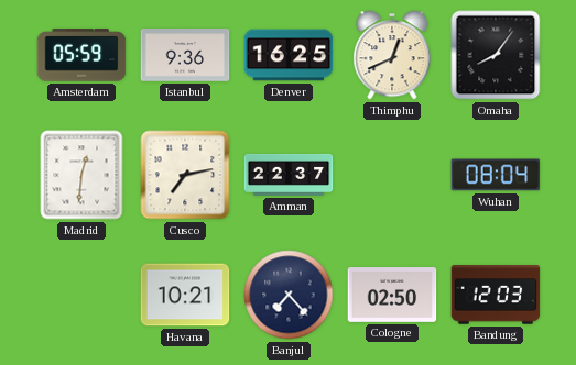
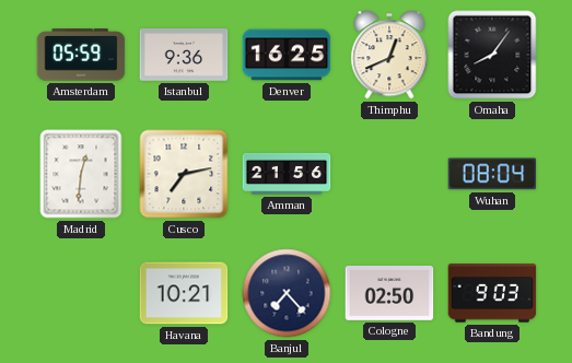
Amman: 22:37 -> 21:56
Bandung: 12:03 -> 9:03
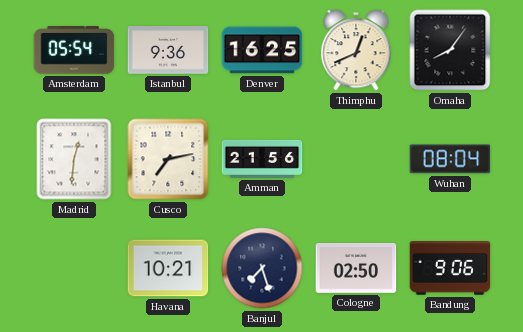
Amsterdam: 05:59 -> 05:54
Banjul: 7:23 -> 7:27
Bandung: 9:03 -> 9:06
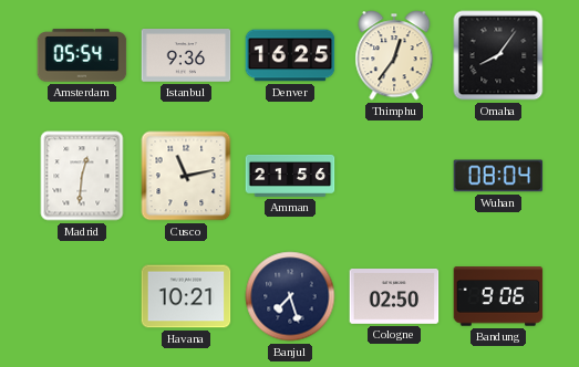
Thimphu: 12:41 -> 12:36
Cusco: 7:13 -> 11:13
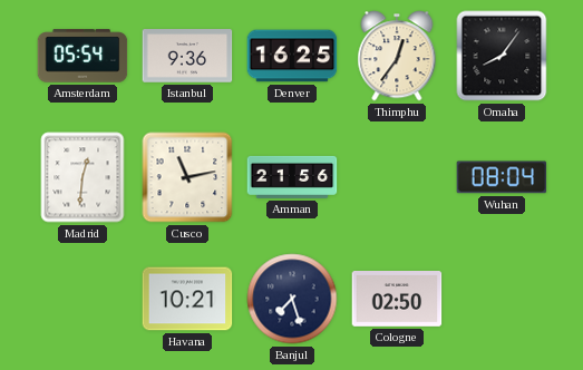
Bandung: 9:06 -> none
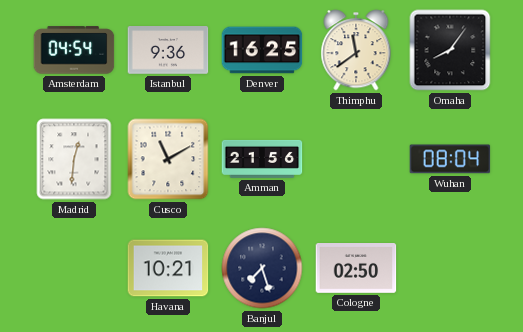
Amsterdam: 05:54 -> 04:54
Thimphu: 12:36 -> 11:39
Cusco: 11:13 -> 11:10
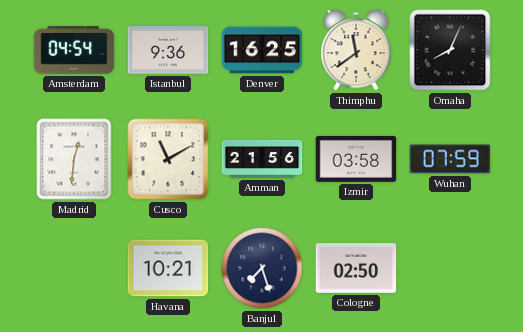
Omaha: 8:06 -> 8:04
Izmir: none -> 03:58
Wuhan: 08:04 -> 07:59
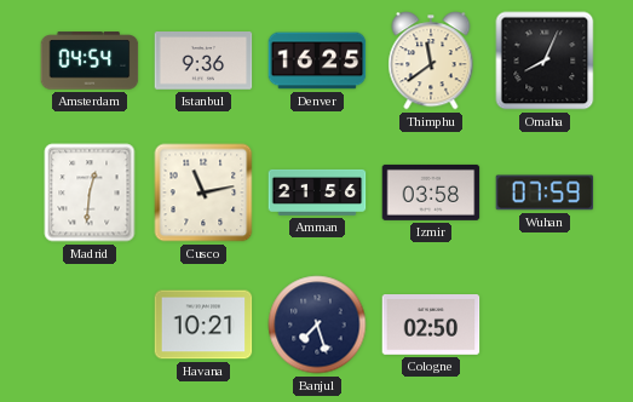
Cusco: 11:10 -> 11:13
